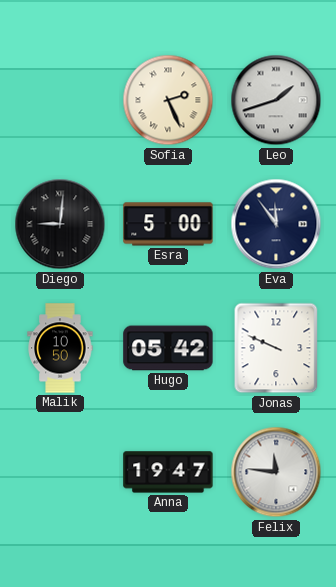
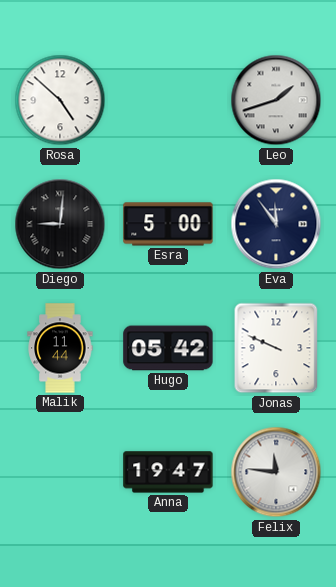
Rosa: none -> 4:52
Sofia: 2:26 -> none
Malik: 10:50 -> 11:44
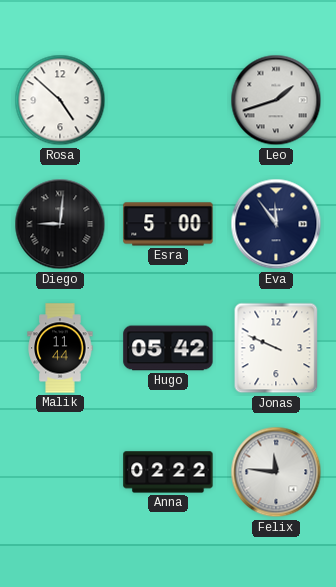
Anna: 19:47 -> 02:22
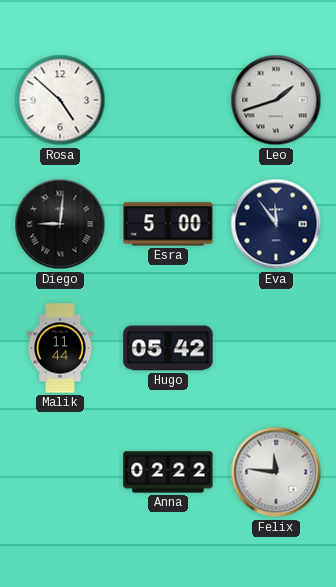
Jonas: 9:49 -> none
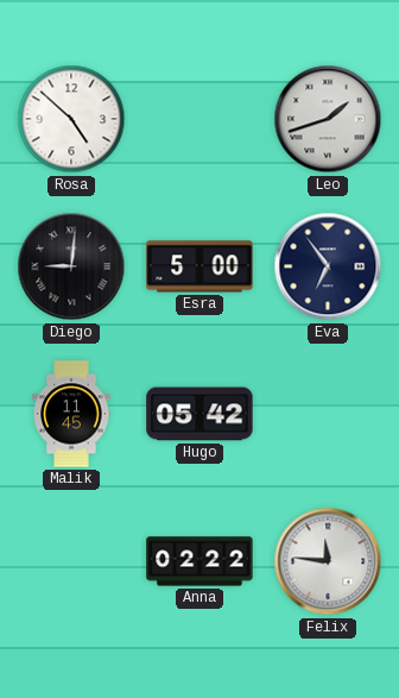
Eva: 11:54 -> 6:54
Malik: 11:44 -> 11:45
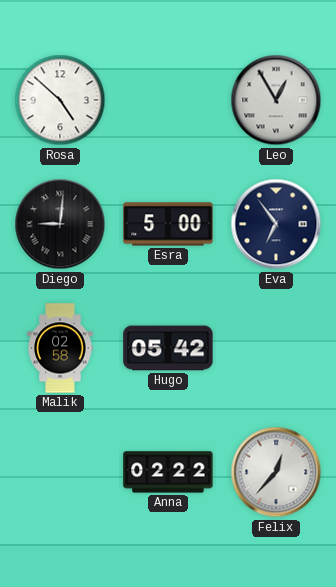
Leo: 1:42 -> 12:55
Malik: 11:45 -> 02:58
Felix: 11:46 -> 12:37
